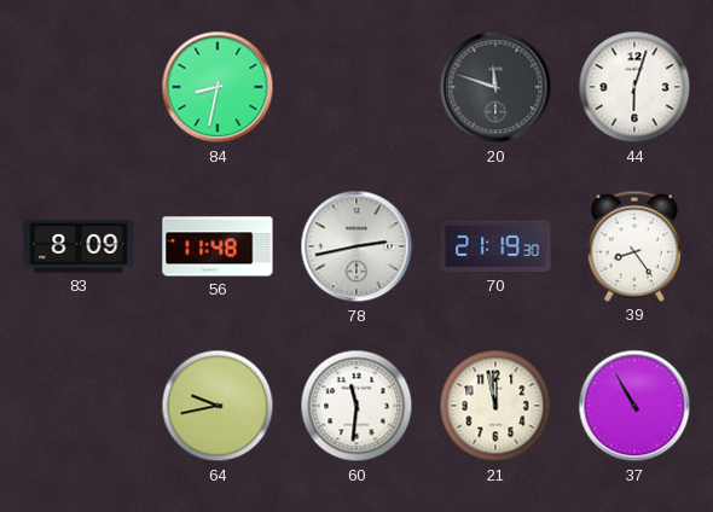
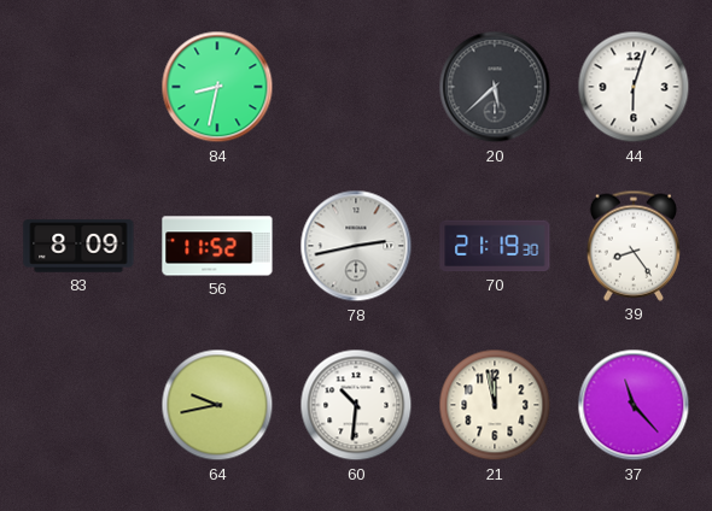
20: 11:48 -> 5:38
56: 11:48 -> 11:52
60: 11:31 -> 10:31
37: 10:55 -> 11:23
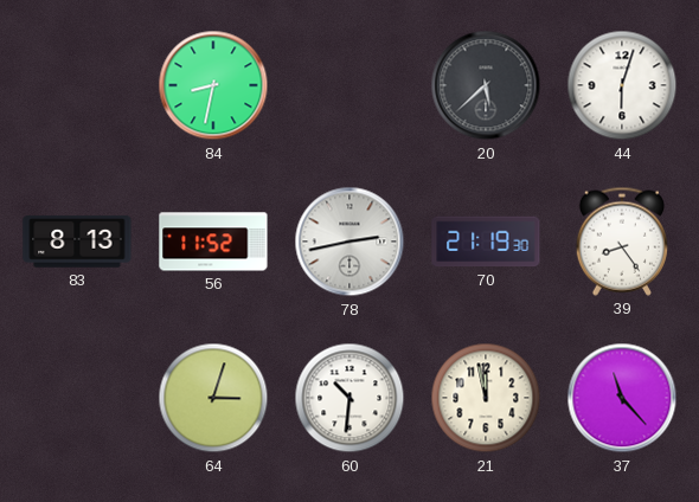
83: 8:09 -> 8:13
64: 9:43 -> 3:03
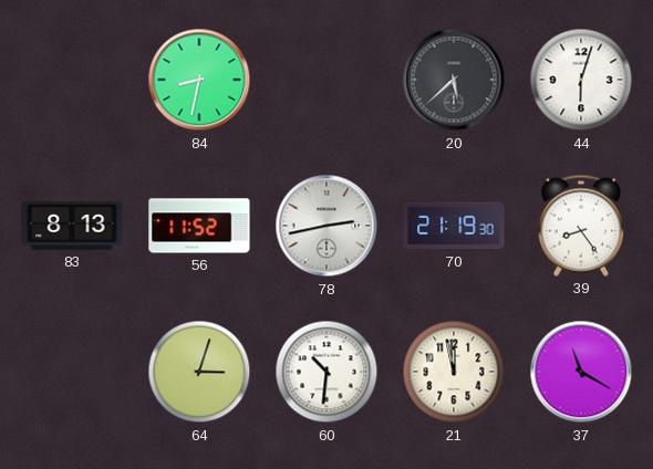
37: 11:23 -> 11:20
